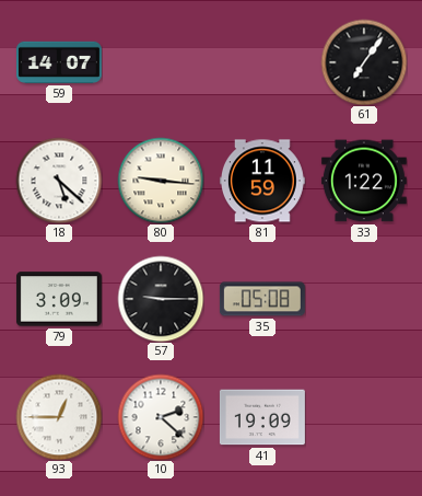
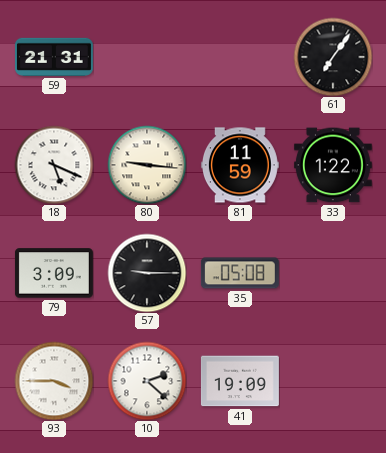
59: 14:07 -> 21:31
18: 5:22 -> 5:19
93: 12:45 -> 3:45
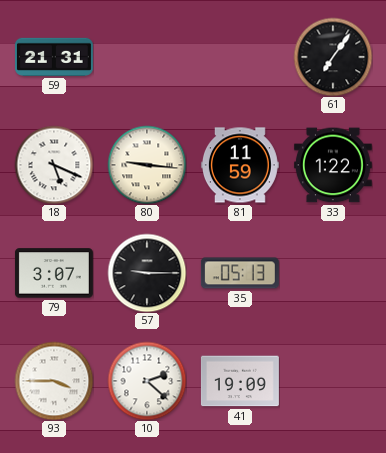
79: 3:09 -> 3:07
35: 05:08 -> 05:13
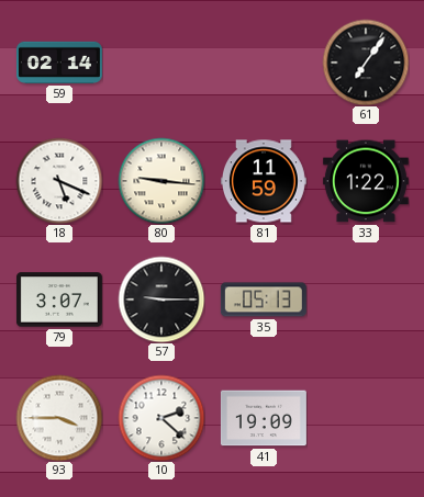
59: 21:31 -> 02:14
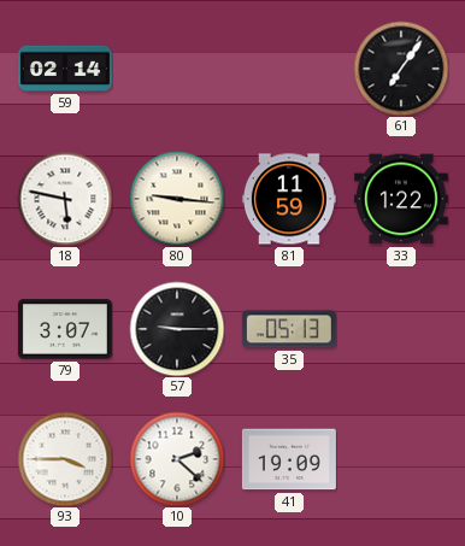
18: 5:19 -> 5:47
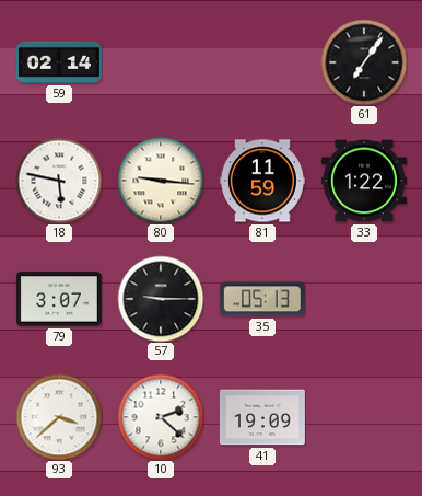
93: 3:45 -> 3:38
